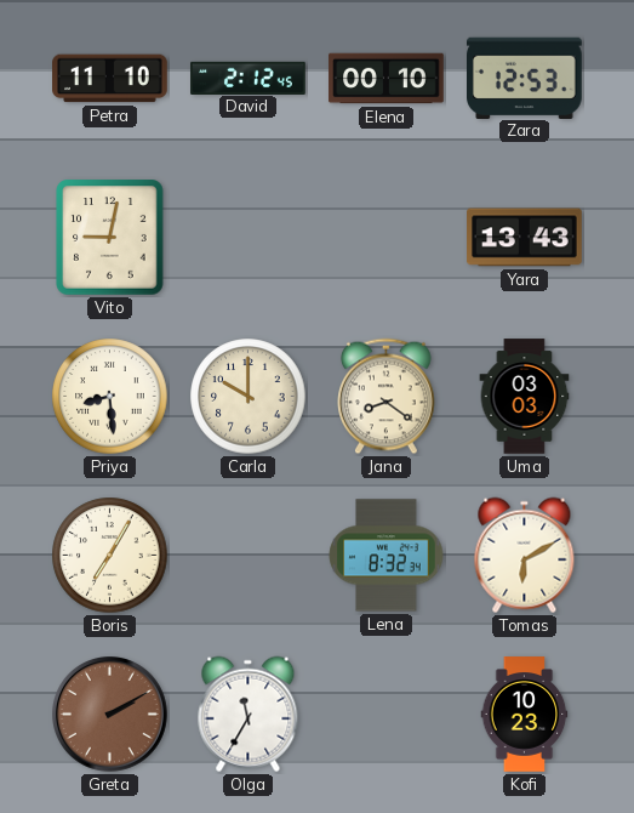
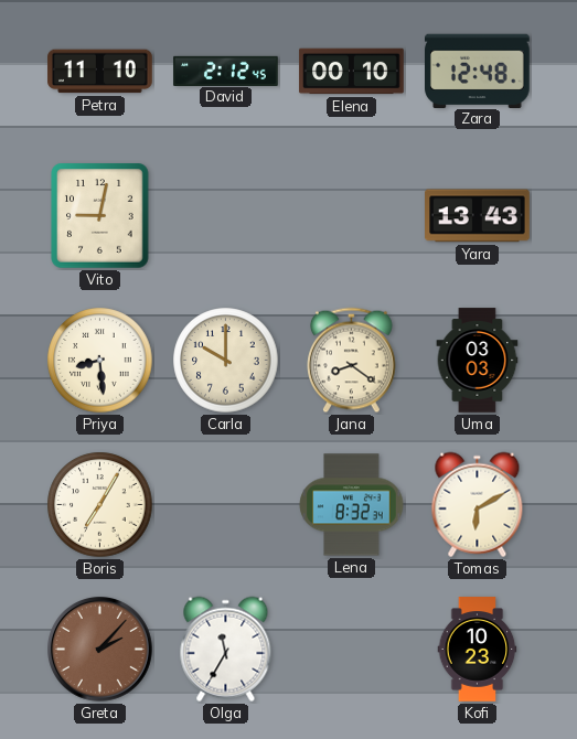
Zara: 12:53 -> 12:48
Greta: 2:10 -> 2:07
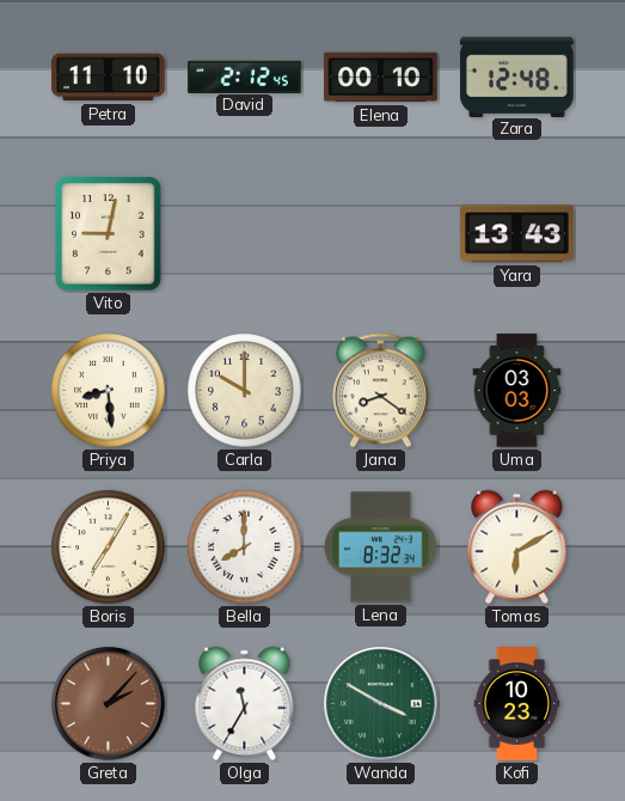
Bella: none -> 8:00
Wanda: none -> 3:50
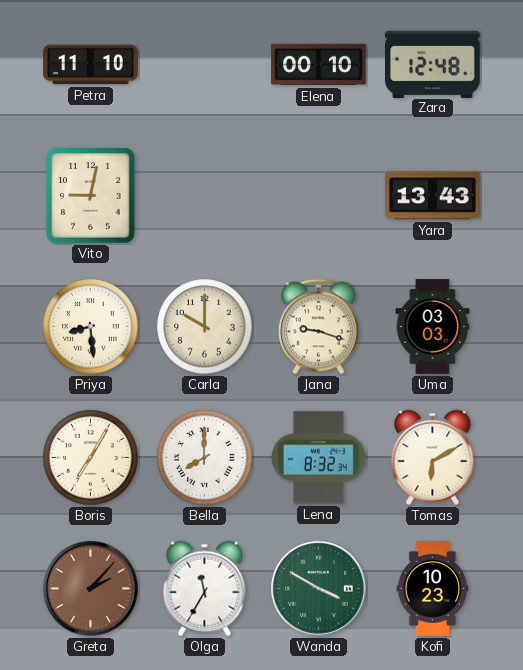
David: 2:12 -> none
Jana: 8:21 -> 9:18
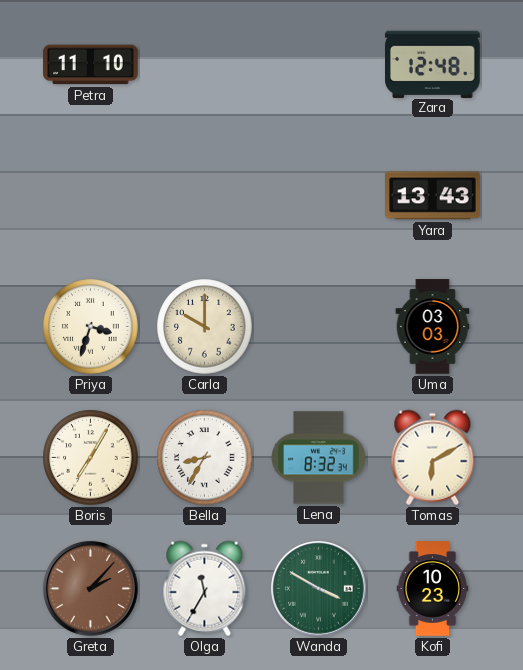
Elena: 00:10 -> none
Vito: 9:02 -> none
Priya: 8:29 -> 3:33
Jana: 9:18 -> none
Bella: 8:00 -> 8:35
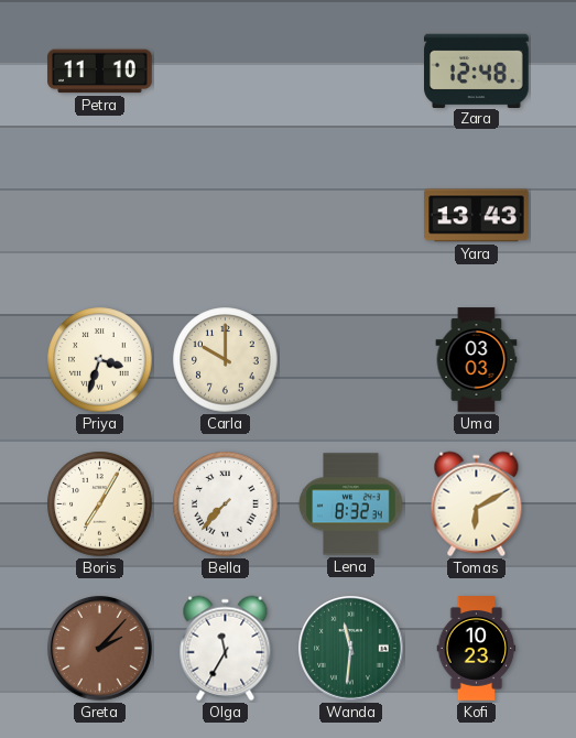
Bella: 8:35 -> 7:37
Wanda: 3:50 -> 11:31
